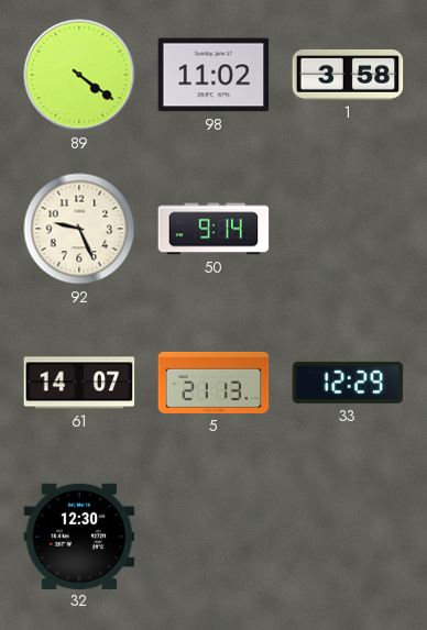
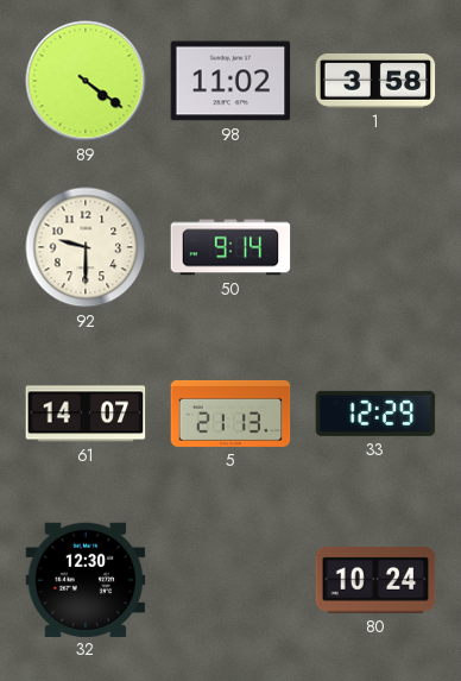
92: 9:26 -> 9:30
80: none -> 10:24
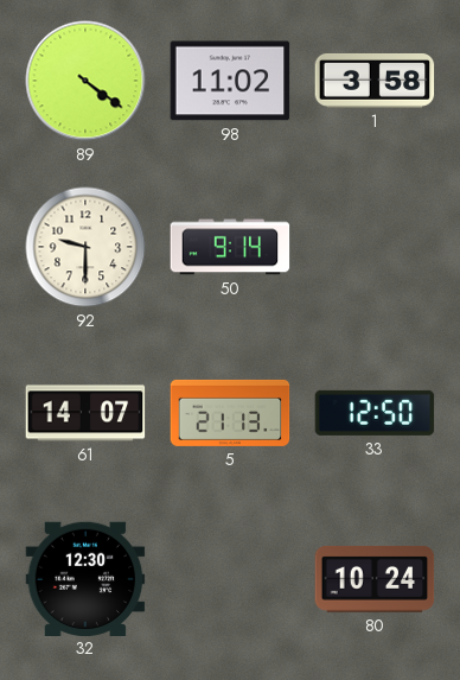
33: 12:29 -> 12:50
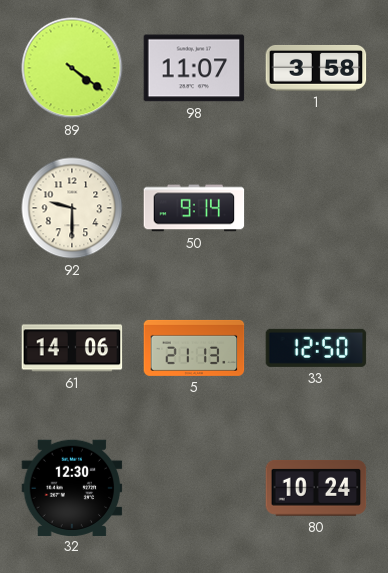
98: 11:02 -> 11:07
61: 14:07 -> 14:06
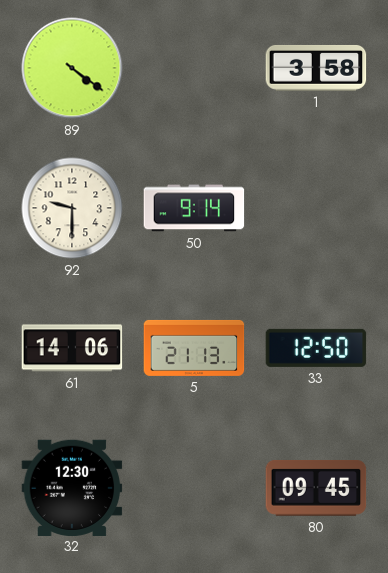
98: 11:07 -> none
80: 10:24 -> 09:45
